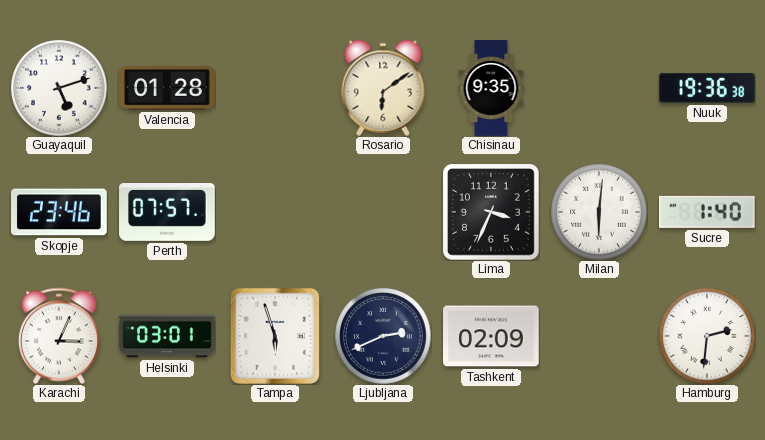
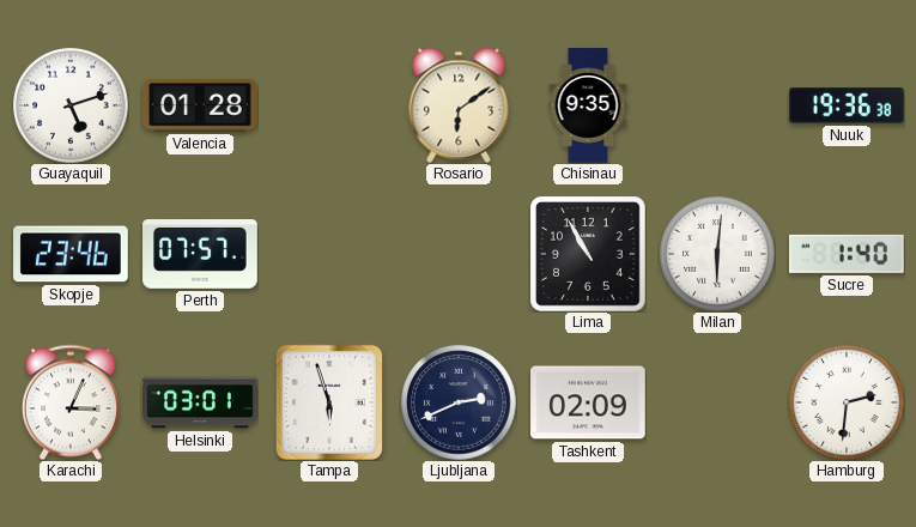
Lima: 3:34 -> 10:55
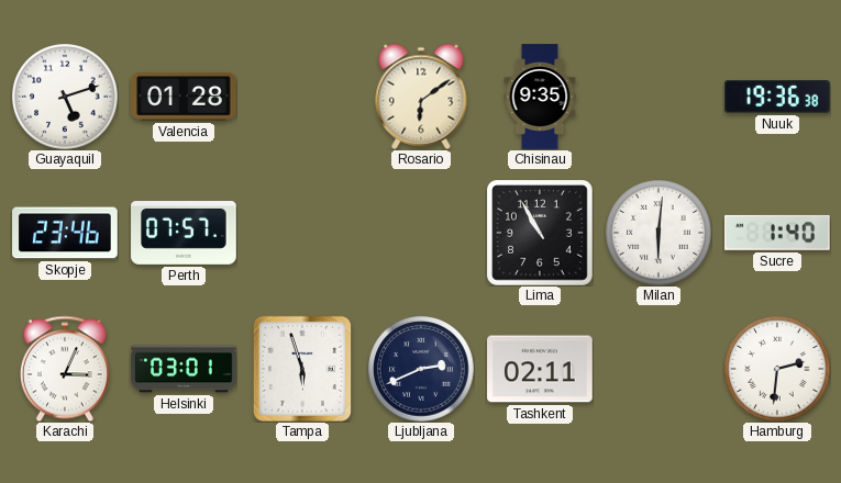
Tashkent: 02:09 -> 02:11
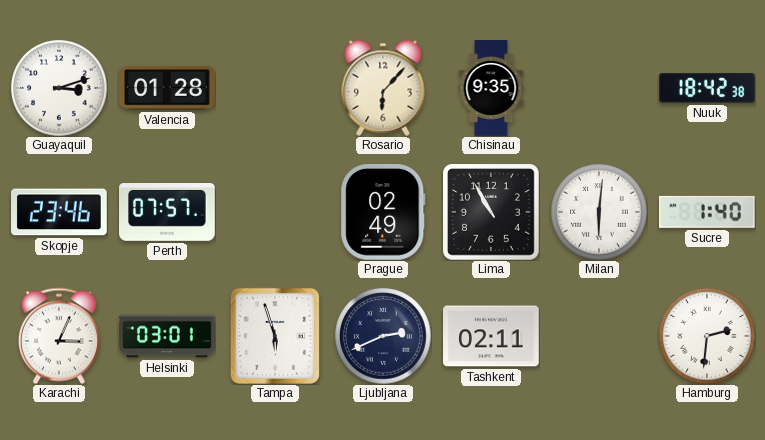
Guayaquil: 5:12 -> 3:12
Rosario: 6:09 -> 6:07
Nuuk: 19:36 -> 18:42
Prague: none -> 02:49
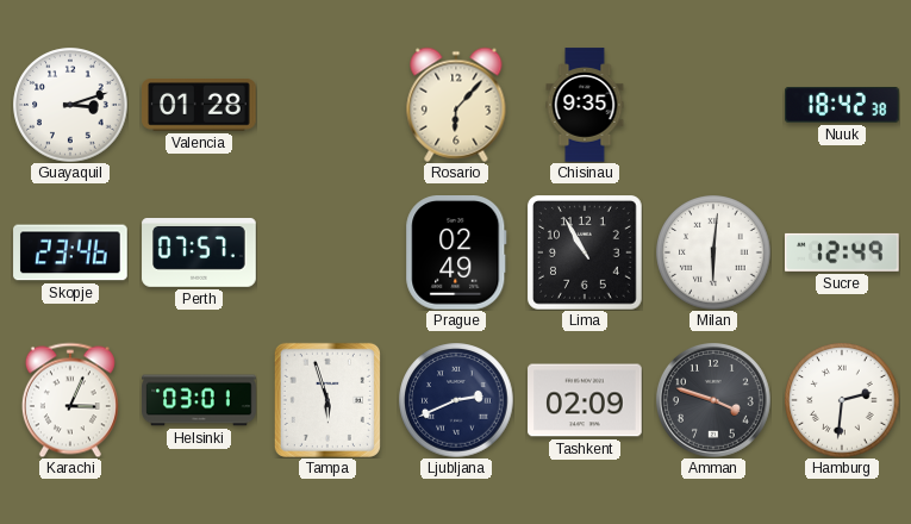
Sucre: 1:40 -> 12:49
Tashkent: 02:11 -> 02:09
Amman: none -> 3:48
